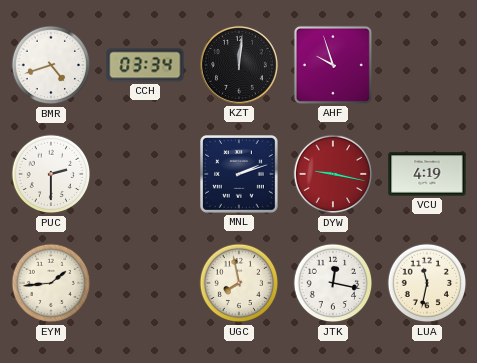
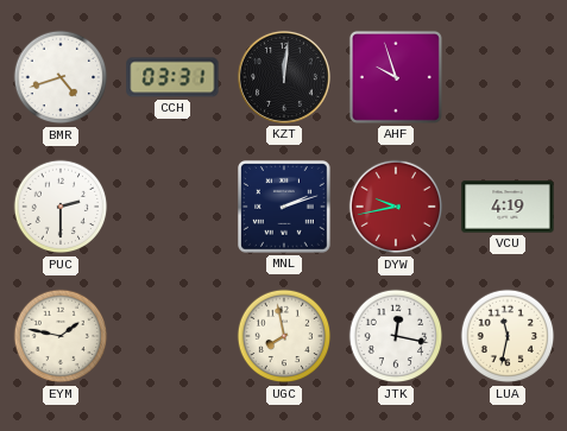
CCH: 03:34 -> 03:31
DYW: 9:17 -> 9:43
EYM: 1:44 -> 1:47
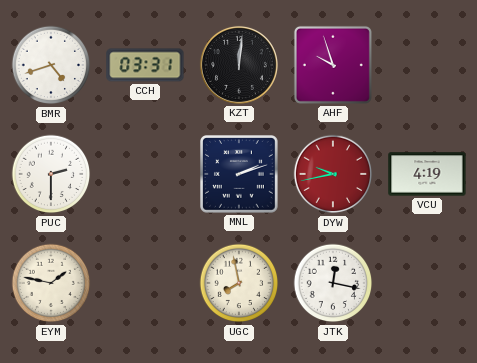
LUA: 11:32 -> none
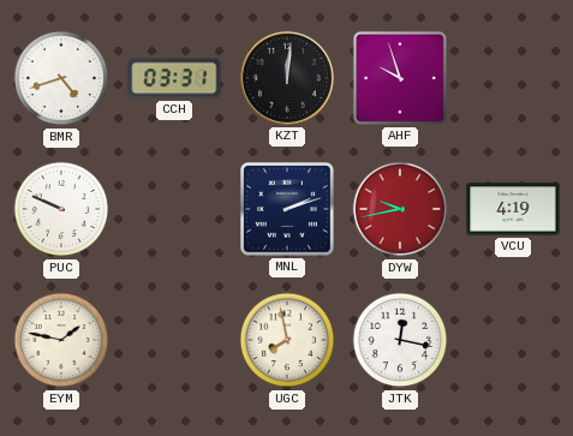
PUC: 2:30 -> 9:49
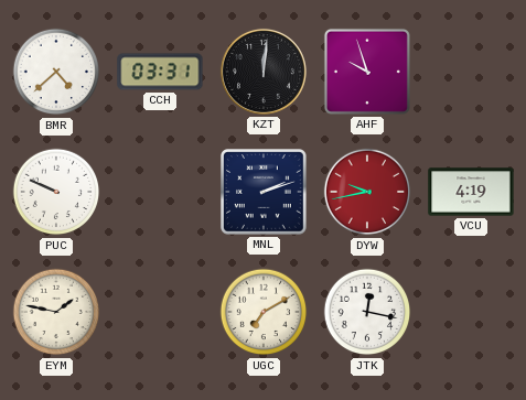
BMR: 4:42 -> 4:38
UGC: 7:58 -> 7:10
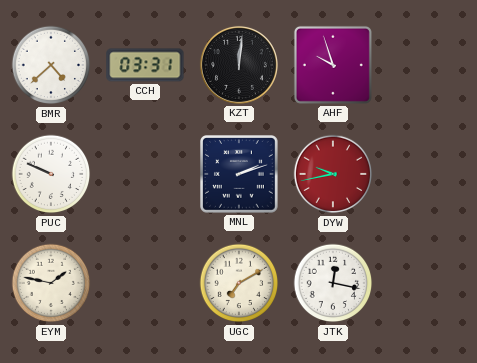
VCU: 4:19 -> none
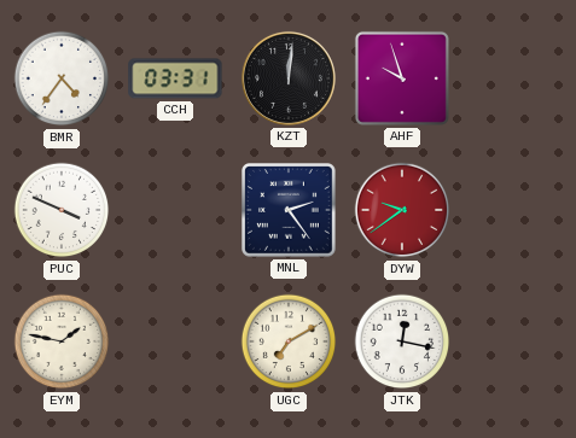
BMR: 4:38 -> 4:36
PUC: 9:49 -> 3:49
MNL: 2:12 -> 2:24
DYW: 9:43 -> 9:39
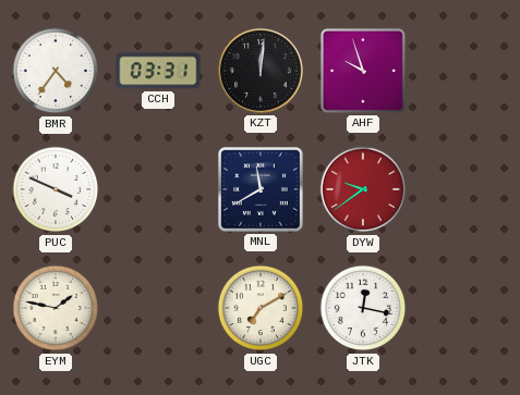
MNL: 2:24 -> 11:40
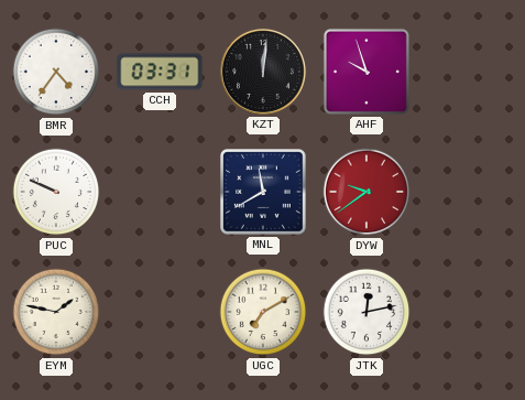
PUC: 3:49 -> 9:49
JTK: 12:17 -> 12:13
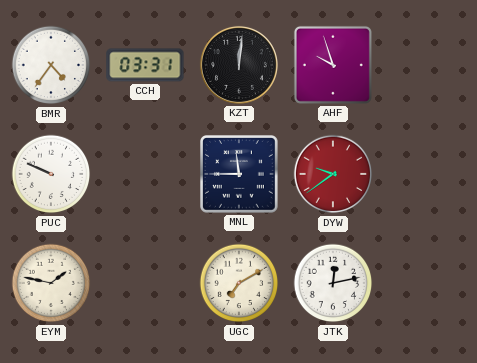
MNL: 11:40 -> 11:45
